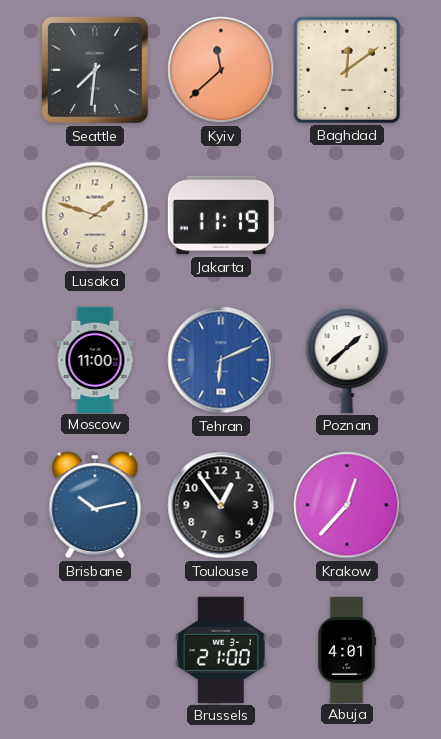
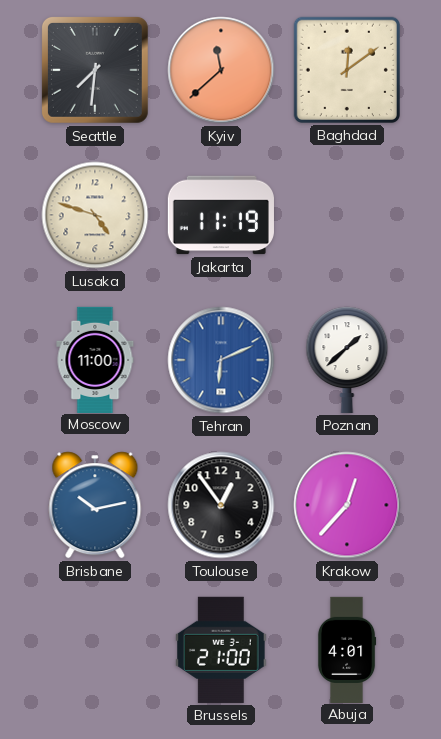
Lusaka: 1:48 -> 4:48
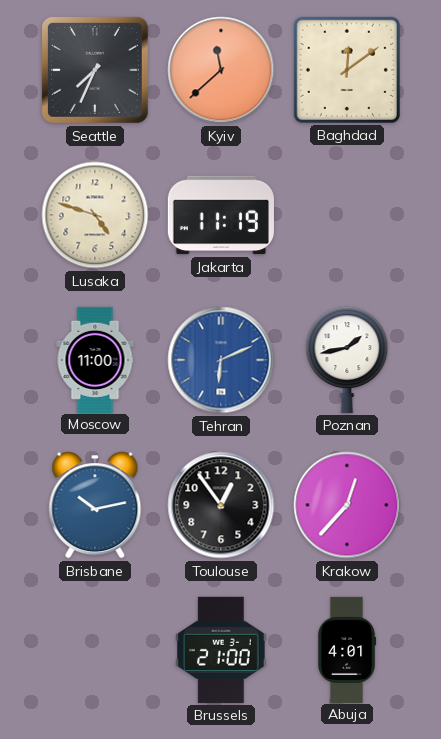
Seattle: 7:31 -> 7:34
Poznan: 1:38 -> 1:43
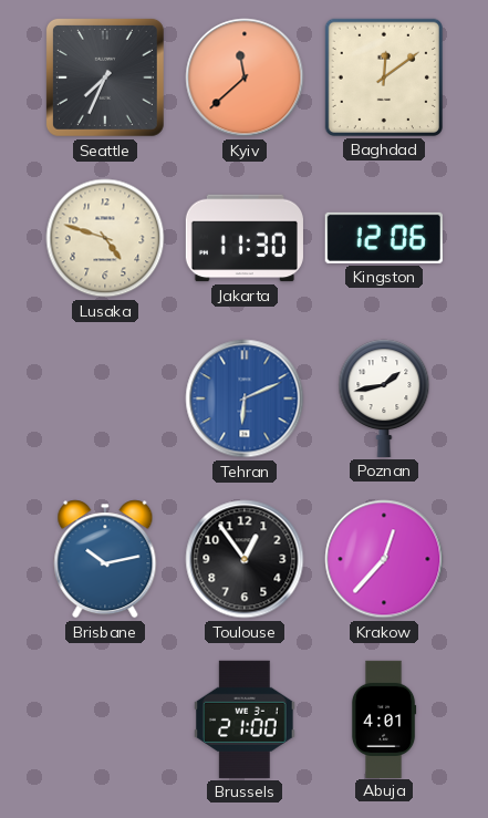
Jakarta: 11:19 -> 11:30
Kingston: none -> 12:06
Moscow: 11:00 -> none
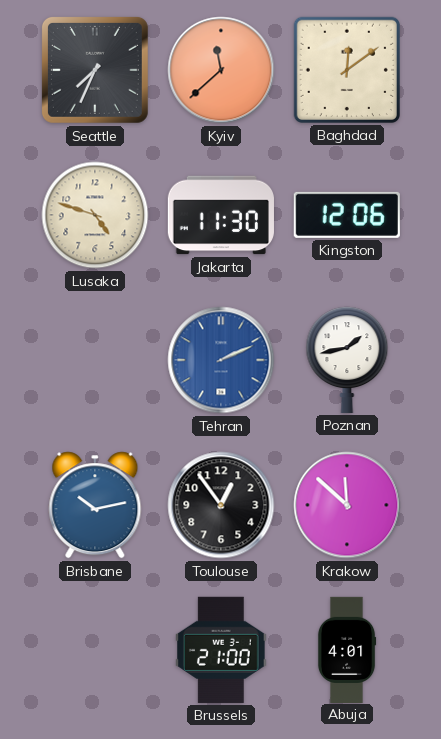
Tehran: 6:11 -> 2:11
Krakow: 12:37 -> 11:52
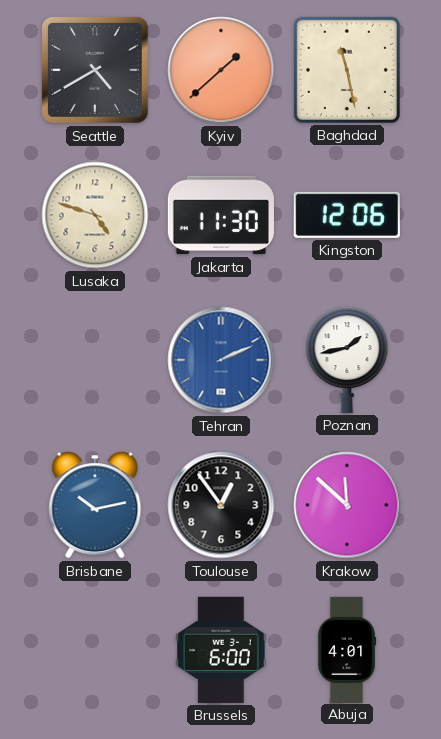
Seattle: 7:34 -> 4:40
Kyiv: 11:38 -> 1:38
Baghdad: 12:09 -> 11:28
Brussels: 21:00 -> 6:00
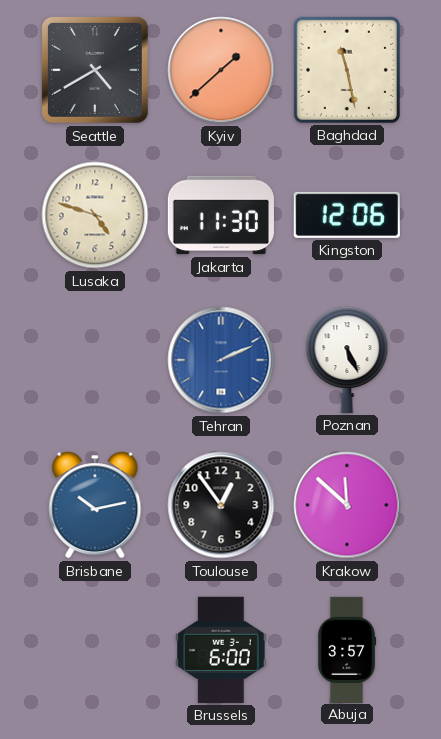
Poznan: 1:43 -> 5:26
Abuja: 4:01 -> 3:57
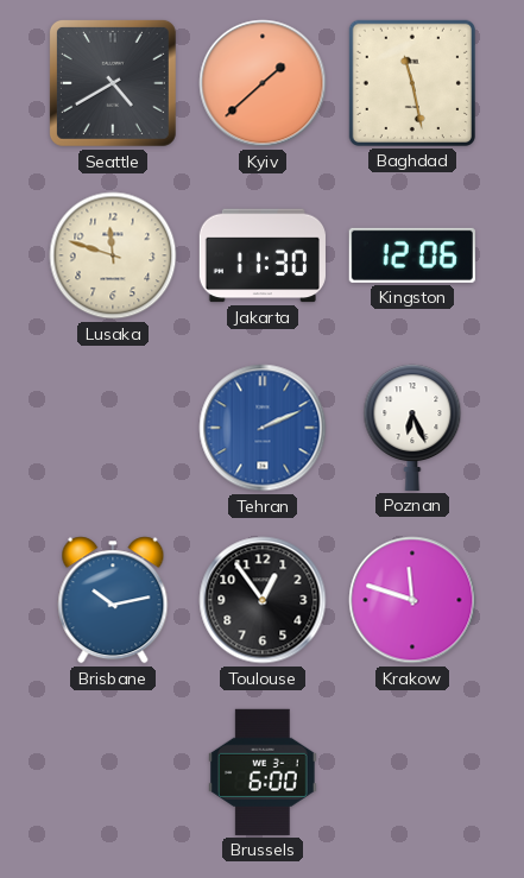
Lusaka: 4:48 -> 11:48
Poznan: 5:26 -> 6:26
Krakow: 11:52 -> 11:48
Abuja: 3:57 -> none
